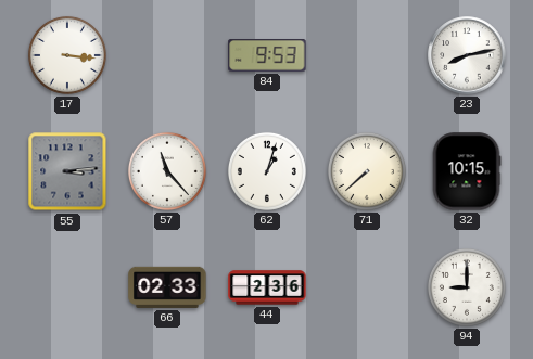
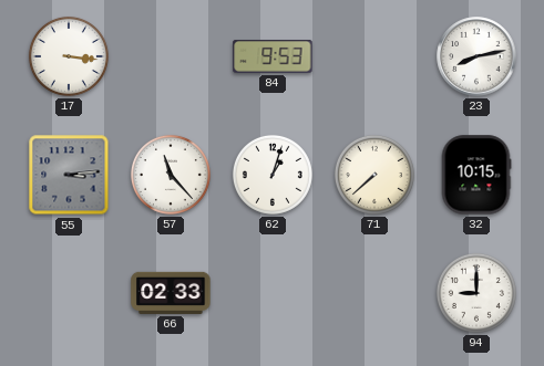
44: 2:36 -> none
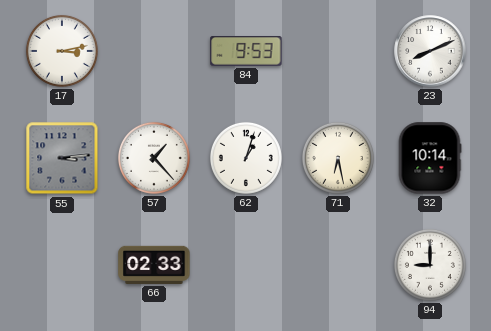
17: 3:16 -> 3:13
23: 8:13 -> 8:11
57: 11:23 -> 1:23
71: 7:38 -> 6:28
32: 10:15 -> 10:14
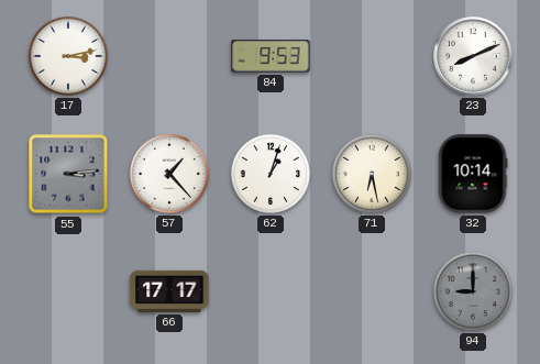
66: 02:33 -> 17:17
94 dial: white -> grey
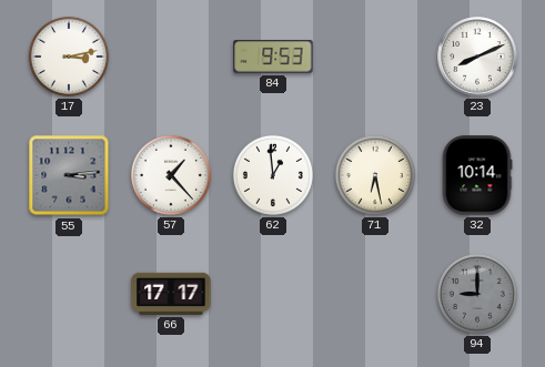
62: 1:03 -> 12:59
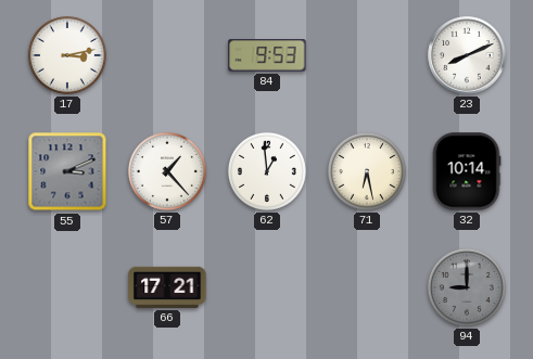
55: 3:14 -> 3:11
66: 17:17 -> 17:21
